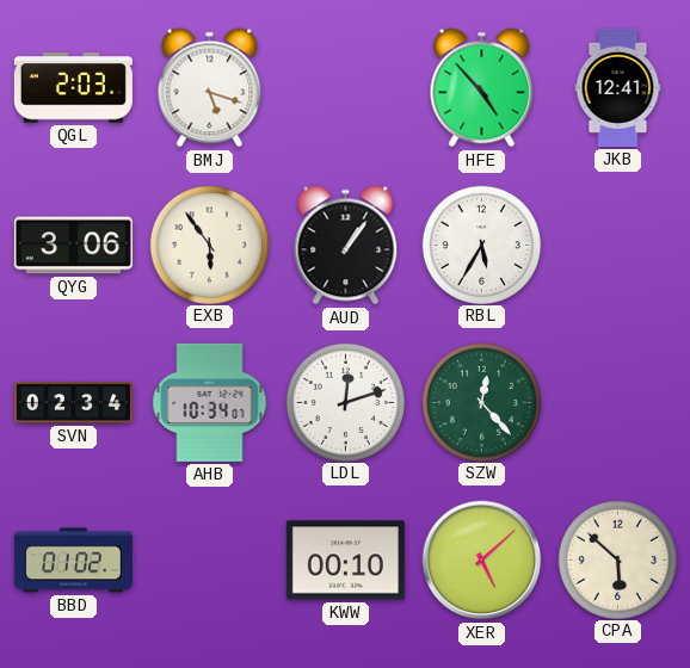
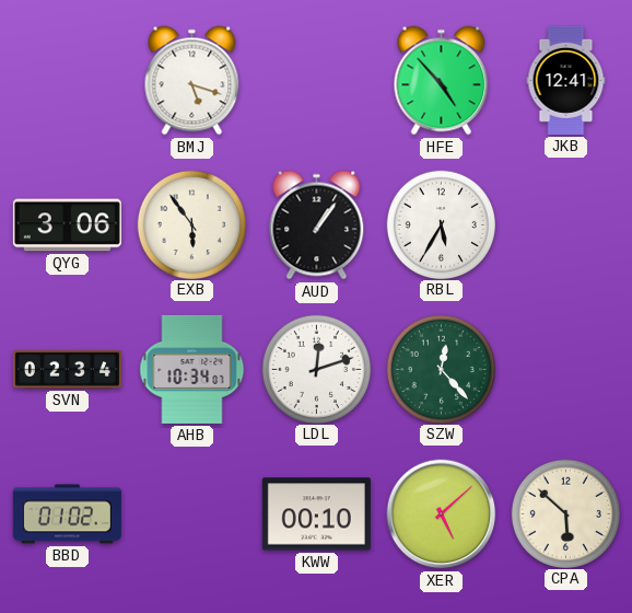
QGL: 2:03 -> none
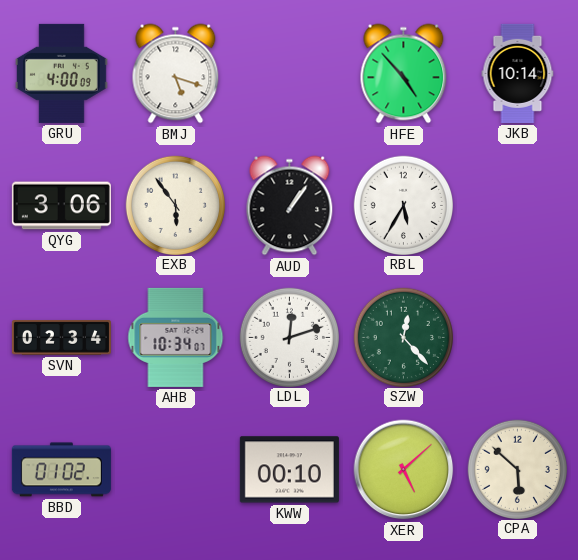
GRU: none -> 4:00
JKB: 12:41 -> 10:14
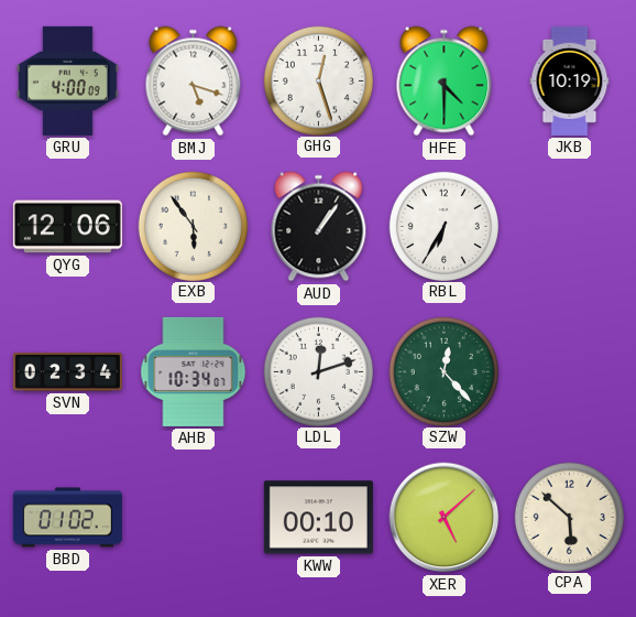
GHG: none -> 12:27
HFE: 4:53 -> 4:30
JKB: 10:14 -> 10:19
QYG: 3:06 -> 12:06
RBL: 5:35 -> 6:35
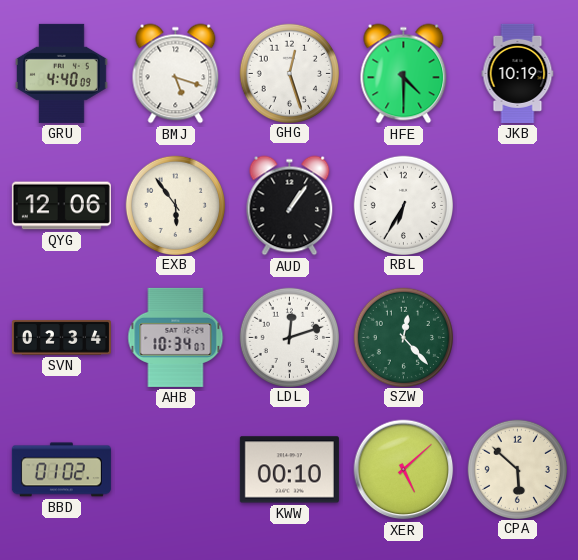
GRU: 4:00 -> 4:40
